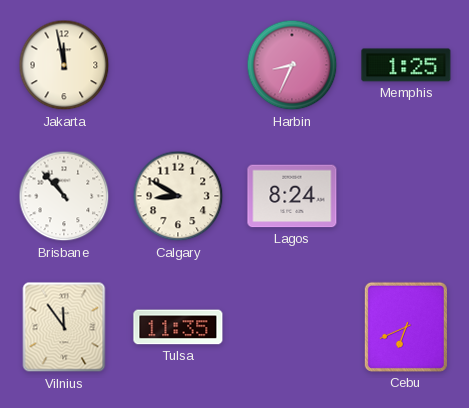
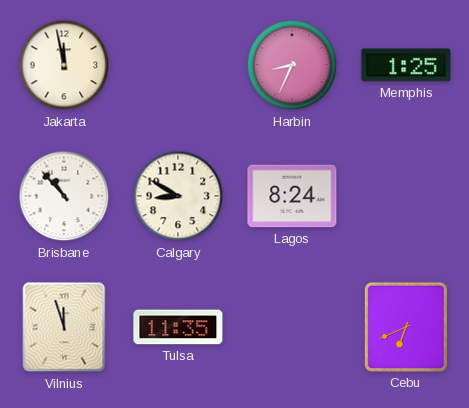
Vilnius: 11:54 -> 11:57
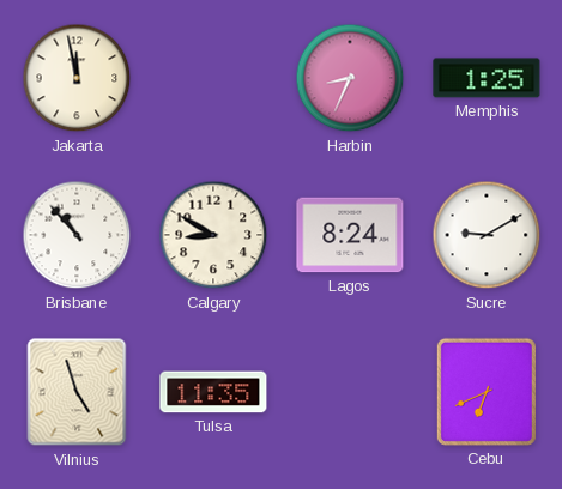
Sucre: none -> 9:10
Vilnius: 11:57 -> 4:57
